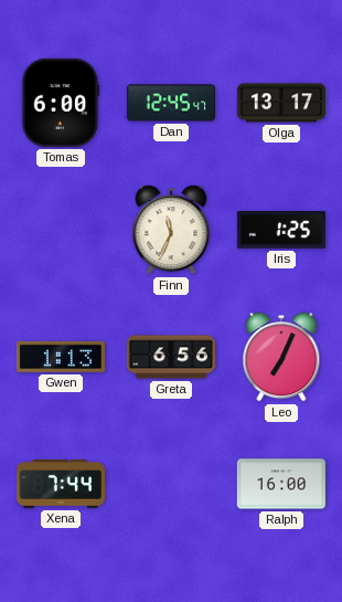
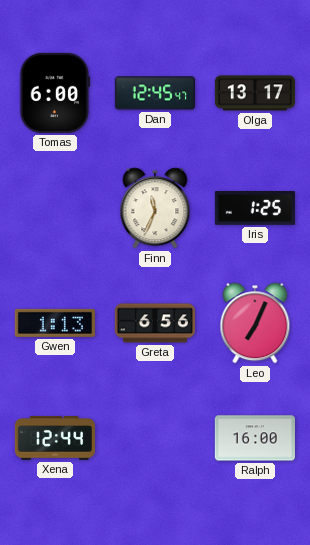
Xena: 7:44 -> 12:44
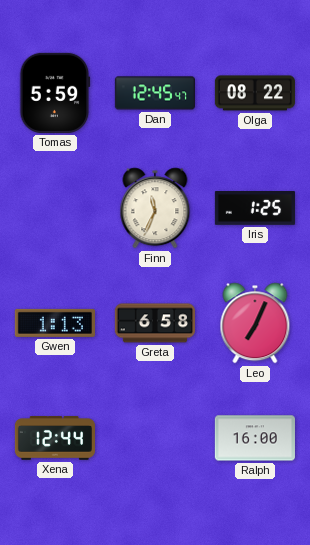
Tomas: 6:00 -> 5:59
Olga: 13:17 -> 08:22
Greta: 6:56 -> 6:58
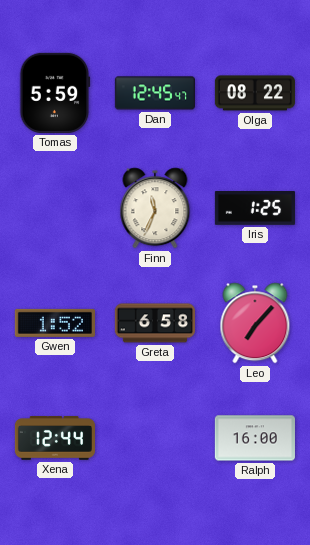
Gwen: 1:13 -> 1:52
Leo: 7:04 -> 7:07
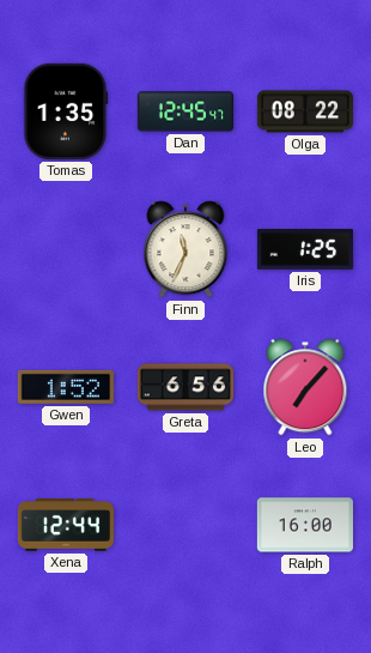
Tomas: 5:59 -> 1:35
Greta: 6:58 -> 6:56
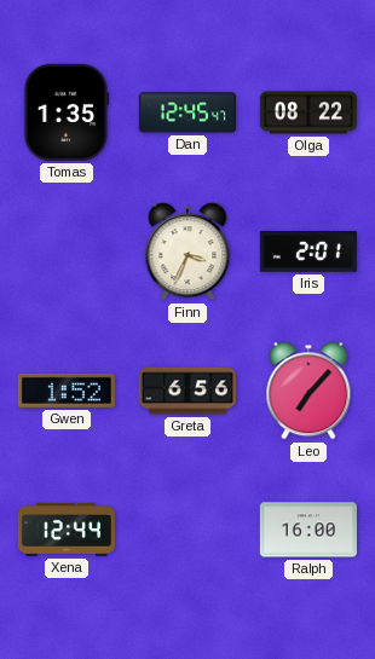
Finn: 11:34 -> 3:34
Iris: 1:25 -> 2:01
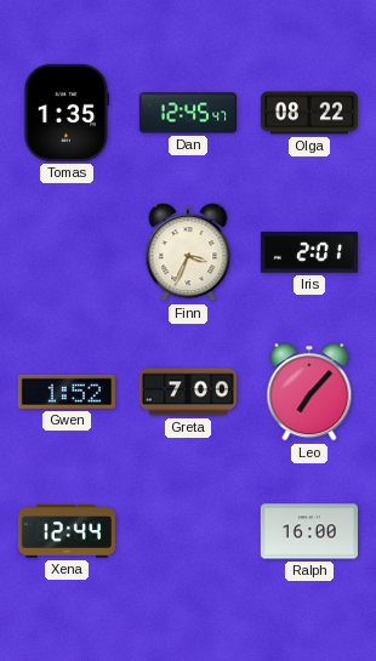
Greta: 6:56 -> 7:00
